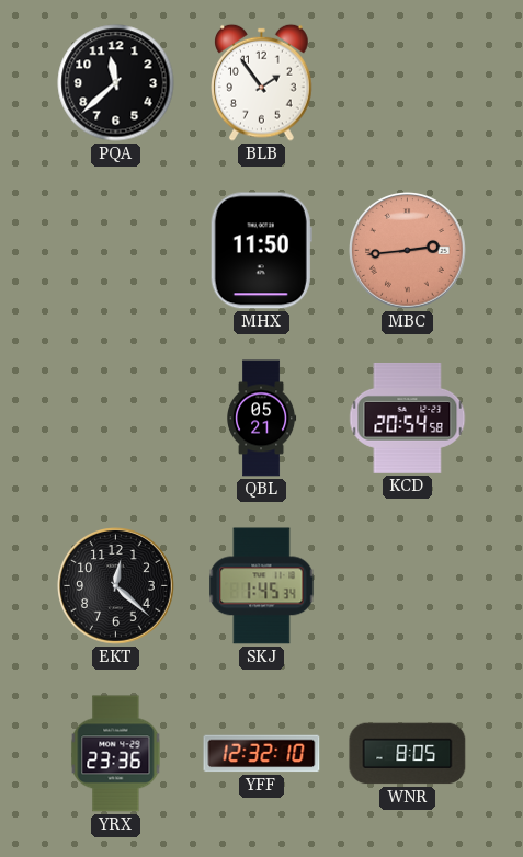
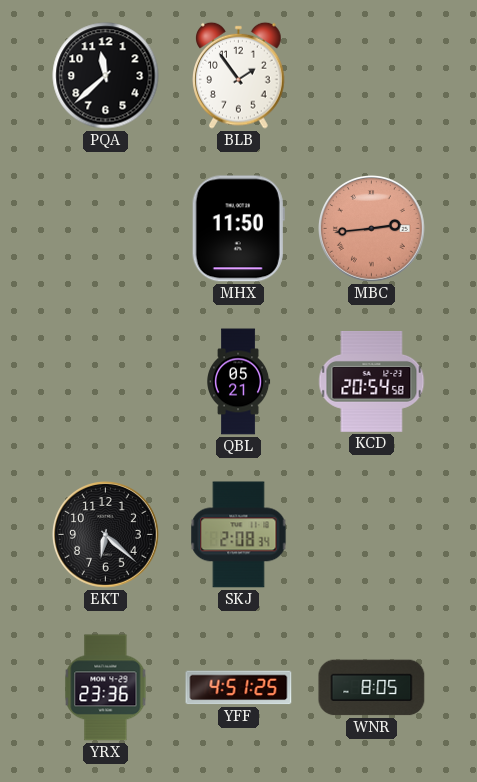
EKT: 12:22 -> 6:22
SKJ: 1:45 -> 2:08
YFF: 12:32 -> 4:51
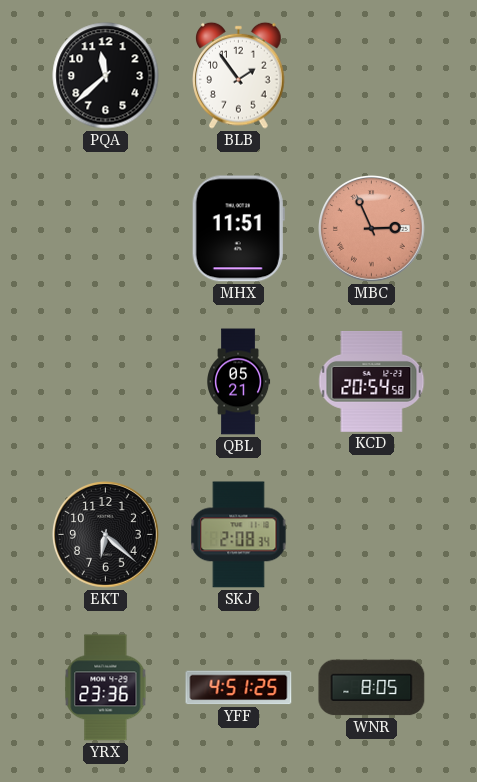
MHX: 11:50 -> 11:51
MBC: 2:44 -> 2:56
